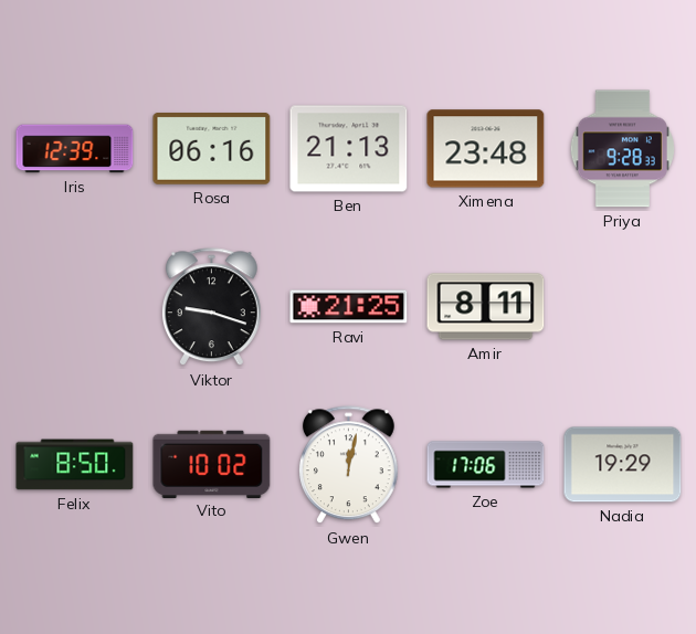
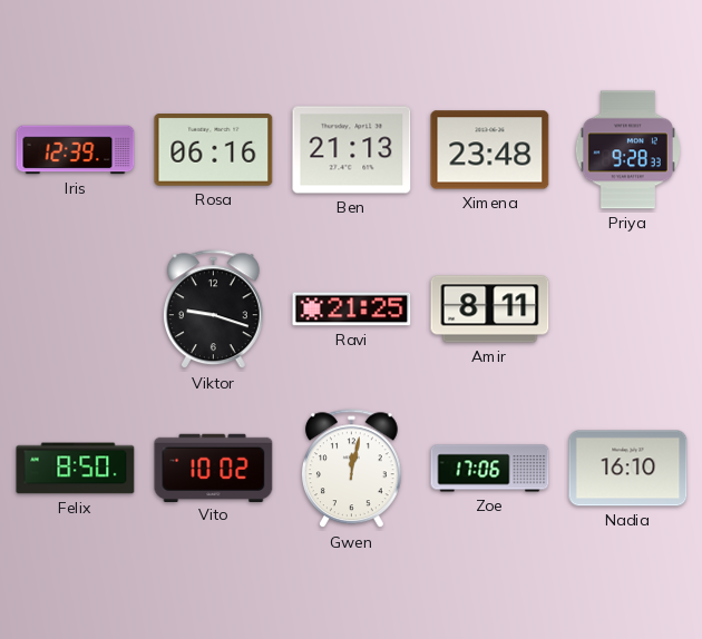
Nadia: 19:29 -> 16:10
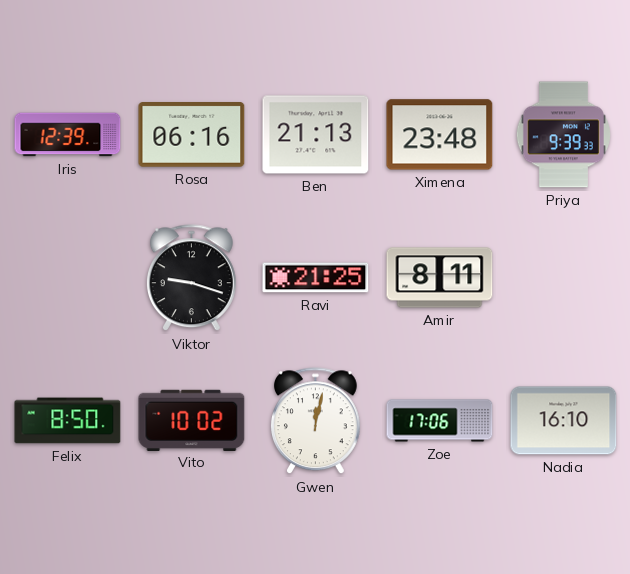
Priya: 9:28 -> 9:39
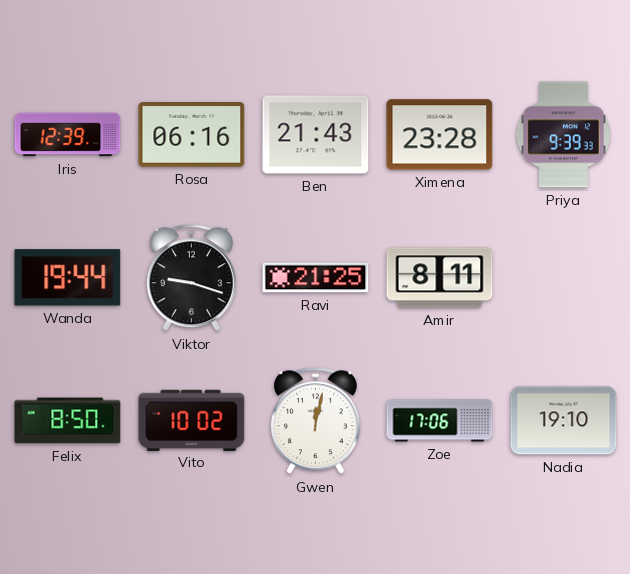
Ben: 21:13 -> 21:43
Ximena: 23:48 -> 23:28
Wanda: none -> 19:44
Nadia: 16:10 -> 19:10
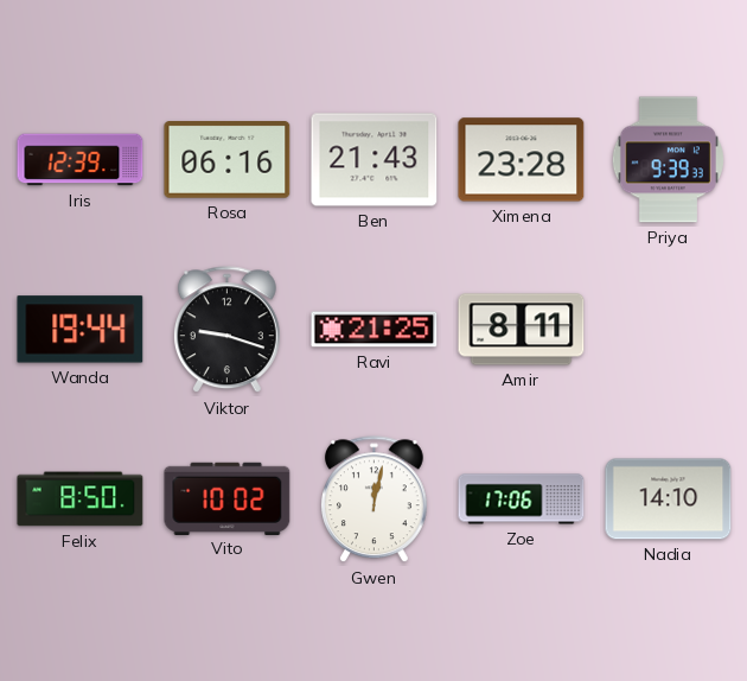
Nadia: 19:10 -> 14:10
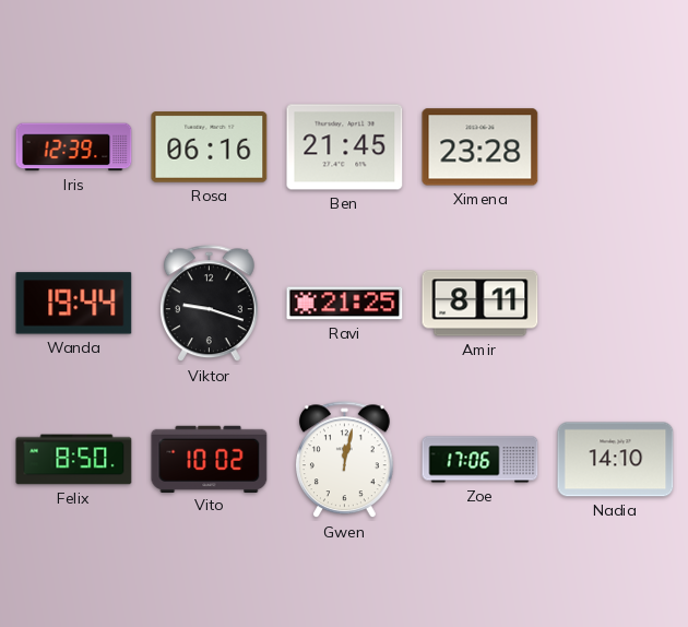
Ben: 21:43 -> 21:45
Priya: 9:39 -> none
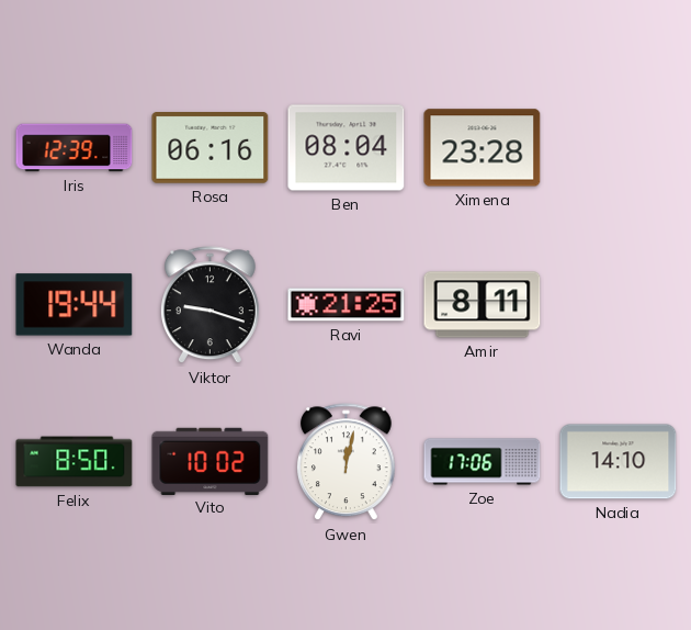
Ben: 21:45 -> 08:04
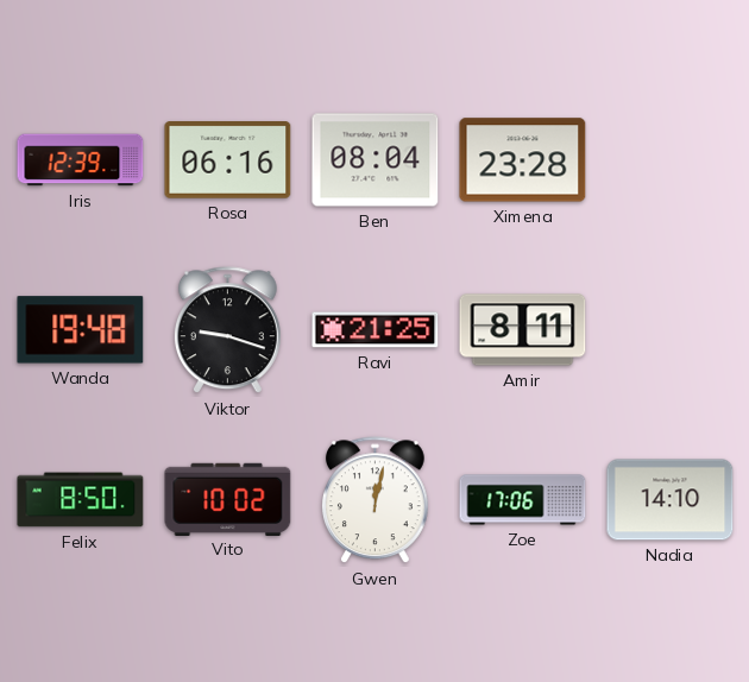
Wanda: 19:44 -> 19:48
